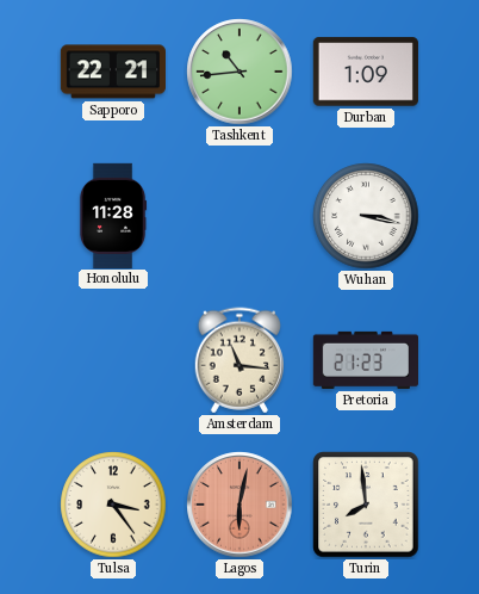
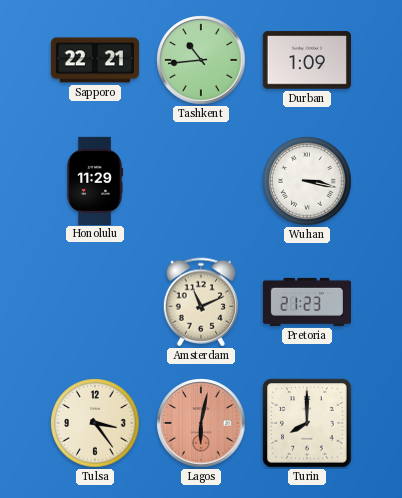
Honolulu: 11:28 -> 11:29
Amsterdam: 11:16 -> 11:11
Turin: 7:59 -> 8:00
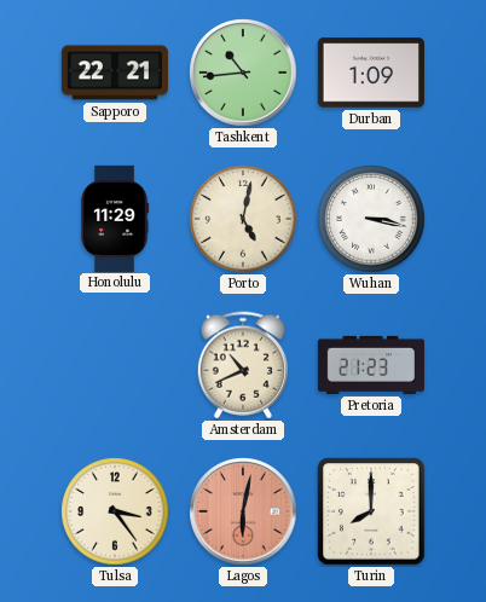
Porto: none -> 5:02
Amsterdam: 11:11 -> 10:41
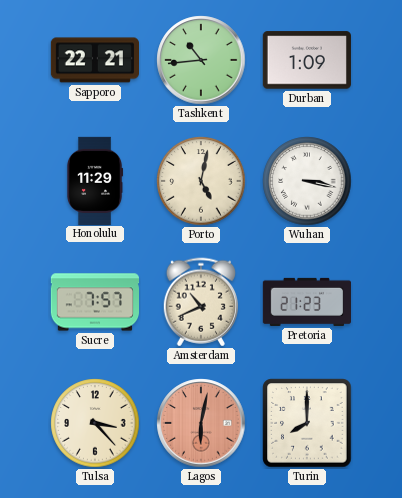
Sucre: none -> 7:57
Tulsa: 3:24 -> 3:23
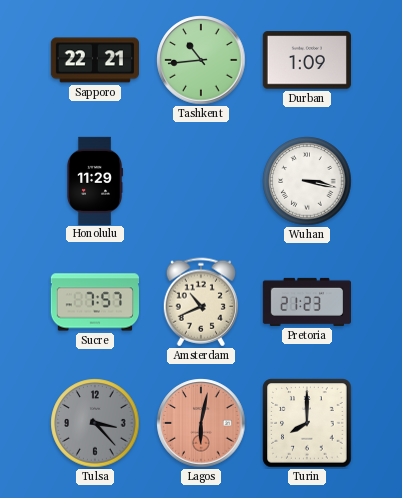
Porto: 5:02 -> none
Tulsa dial: cream -> grey
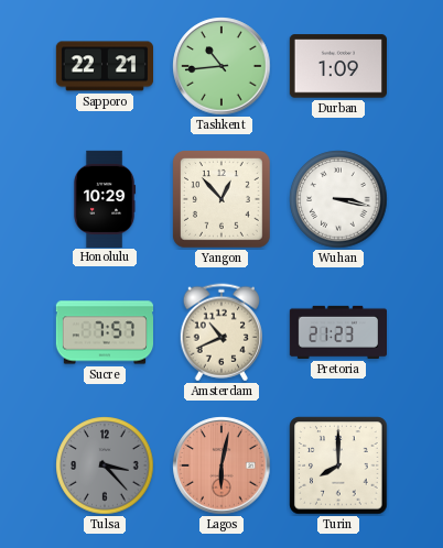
Honolulu: 11:29 -> 10:29
Yangon: none -> 12:53
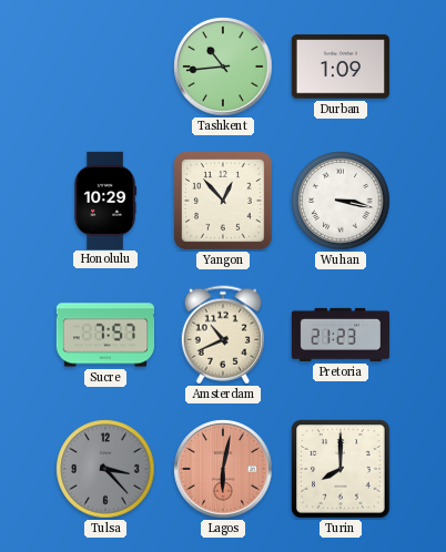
Sapporo: 22:21 -> none
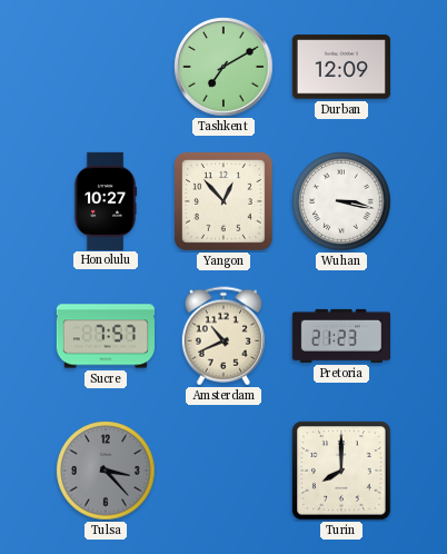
Tashkent: 10:44 -> 7:10
Durban: 1:09 -> 12:09
Honolulu: 10:29 -> 10:27
Lagos: 6:02 -> none
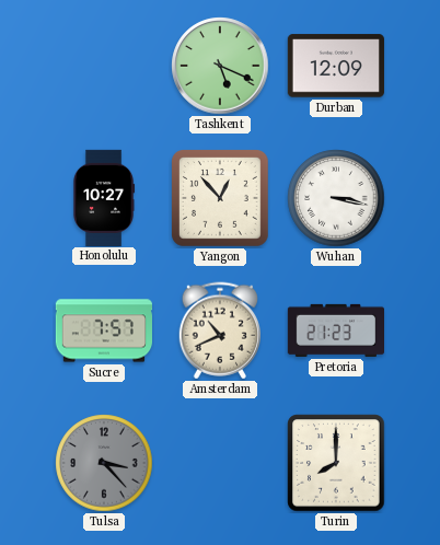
Tashkent: 7:10 -> 5:19
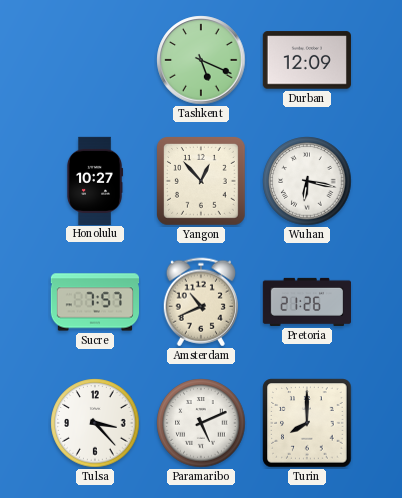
Wuhan: 3:17 -> 6:17
Pretoria: 21:23 -> 21:26
Tulsa dial: grey -> white
Paramaribo: none -> 5:11
